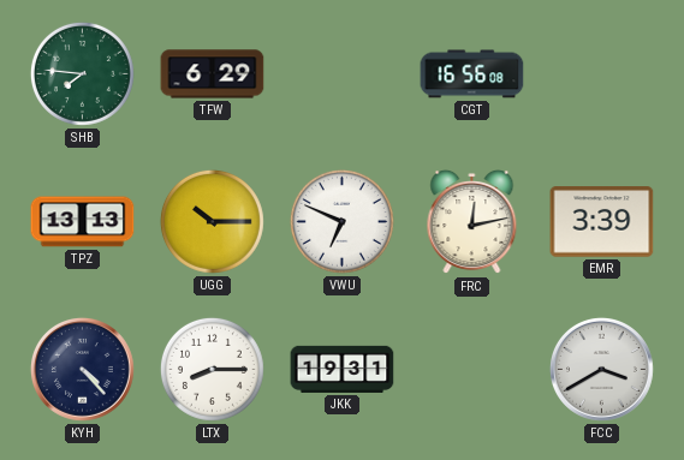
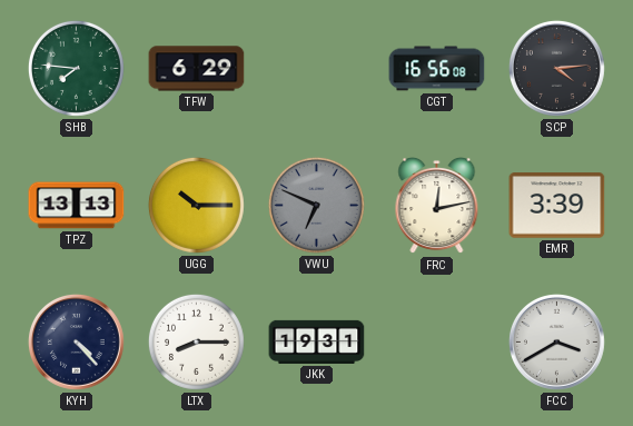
SCP: none -> 4:14
VWU dial: white -> grey
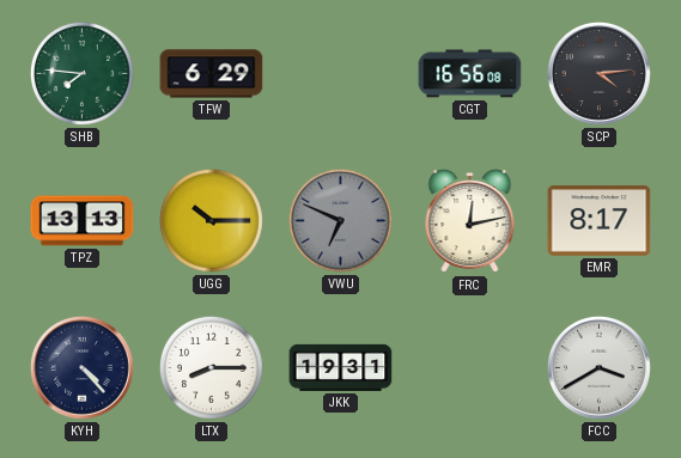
EMR: 3:39 -> 8:17
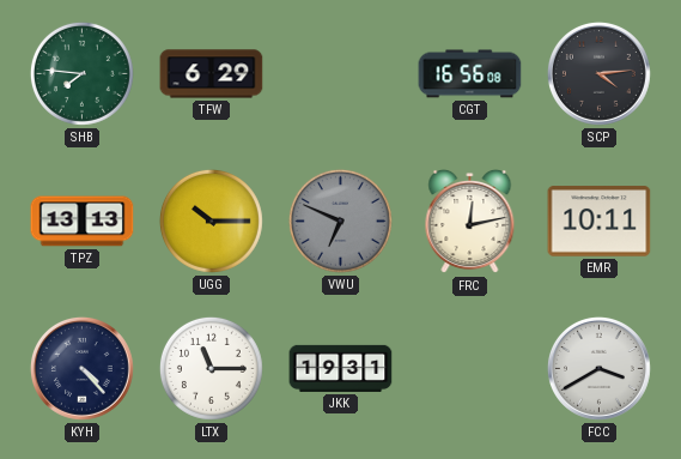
EMR: 8:17 -> 10:11
LTX: 8:15 -> 11:15
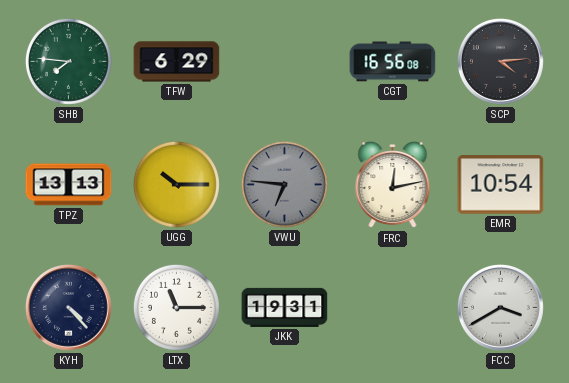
VWU: 6:49 -> 6:46
EMR: 10:11 -> 10:54
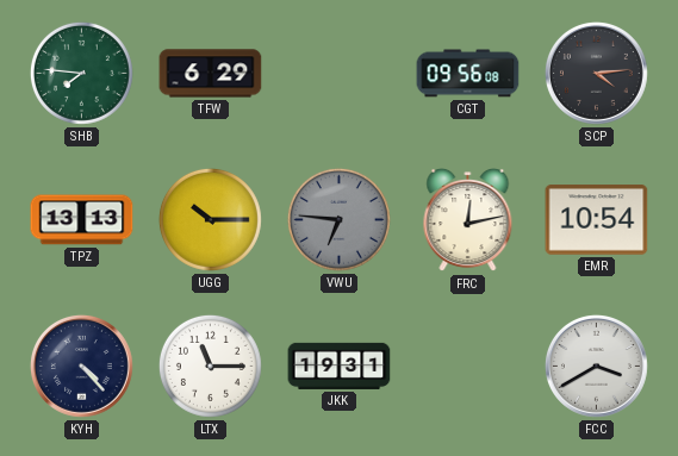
CGT: 16:56 -> 09:56
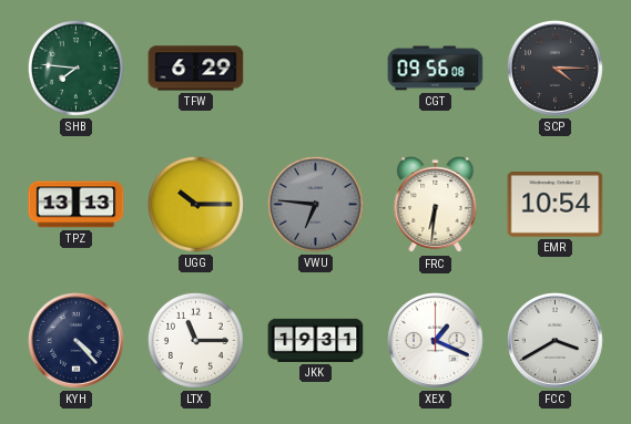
SCP: 4:14 -> 4:15
FRC: 12:13 -> 6:31
XEX: none -> 1:19
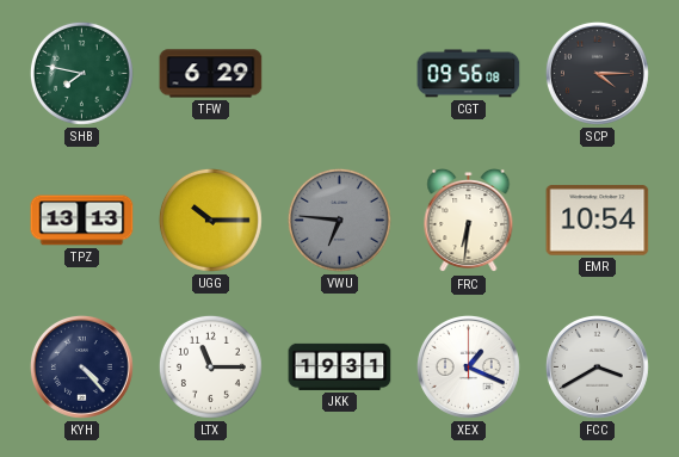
SHB: 7:46 -> 7:47
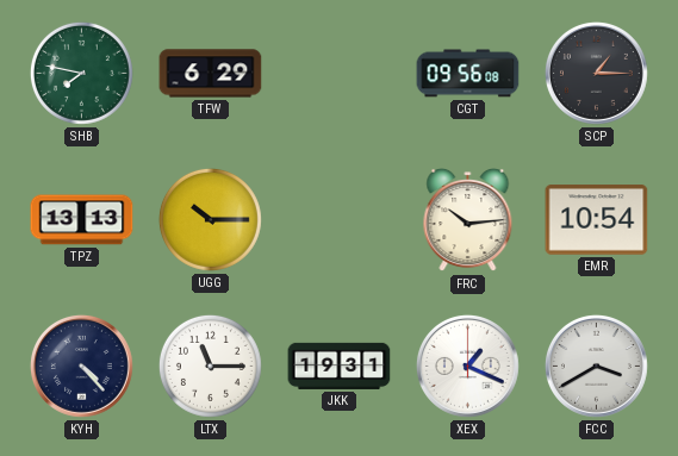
SCP: 4:15 -> 1:15
VWU: 6:46 -> none
FRC: 6:31 -> 10:14
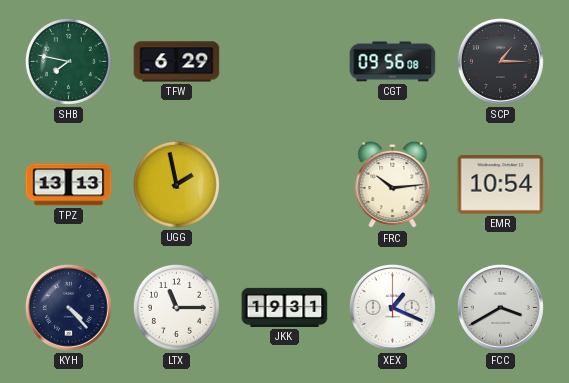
UGG: 10:15 -> 1:58
